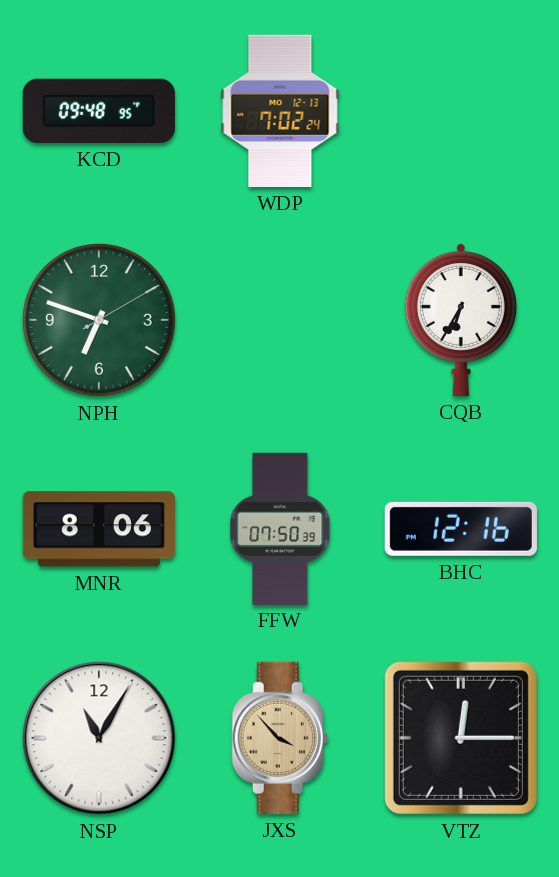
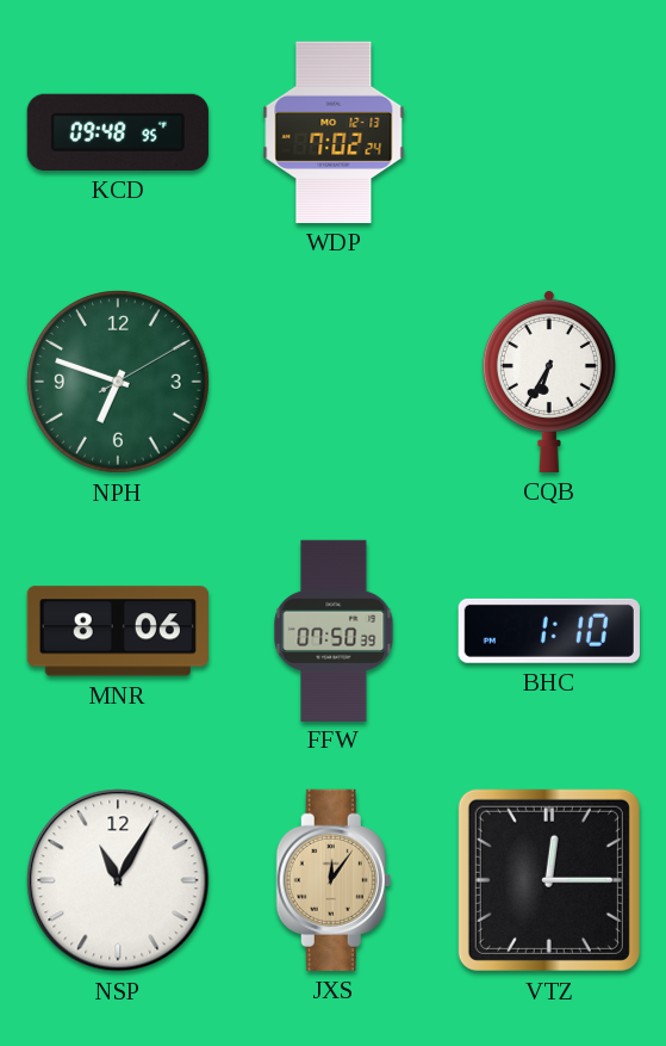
BHC: 12:16 -> 1:10
JXS: 3:53 -> 12:06
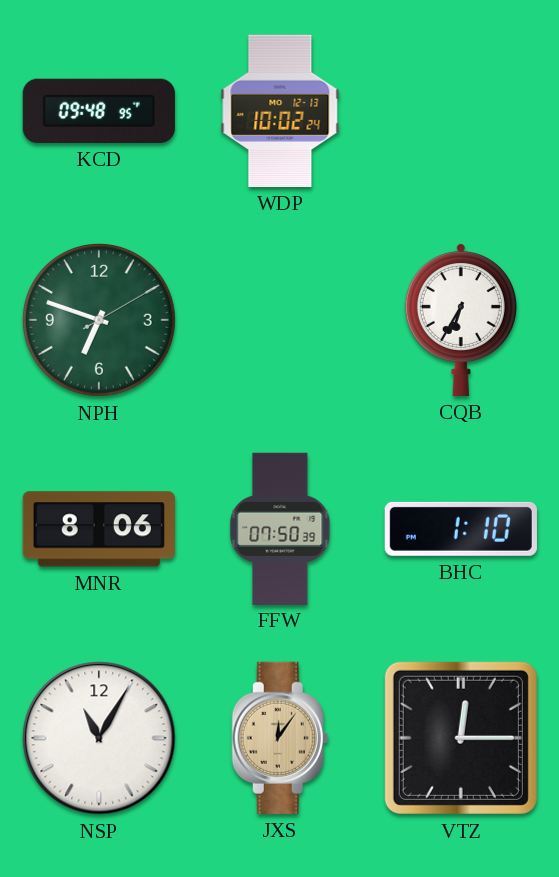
WDP: 7:02 -> 10:02
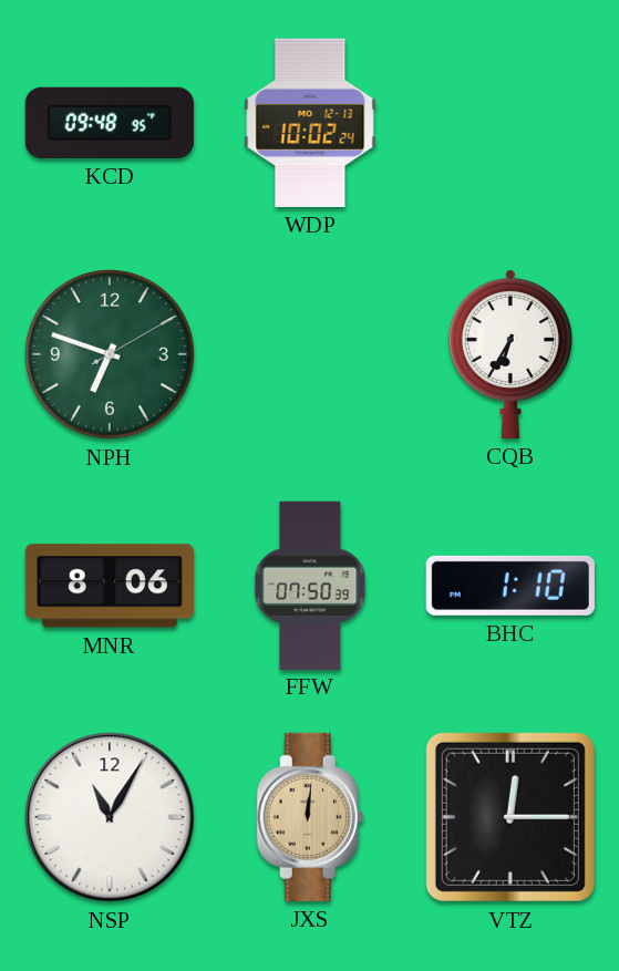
JXS: 12:06 -> 12:01
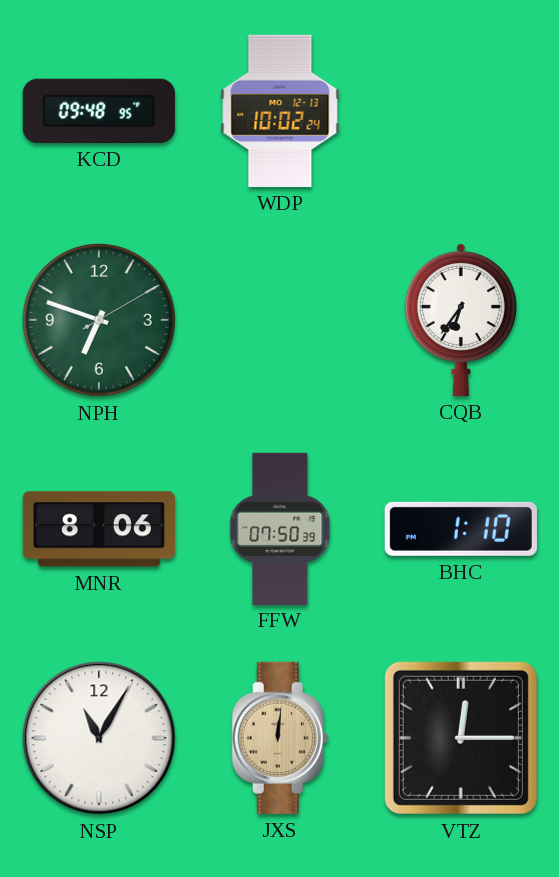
CQB: 6:35 -> 6:36
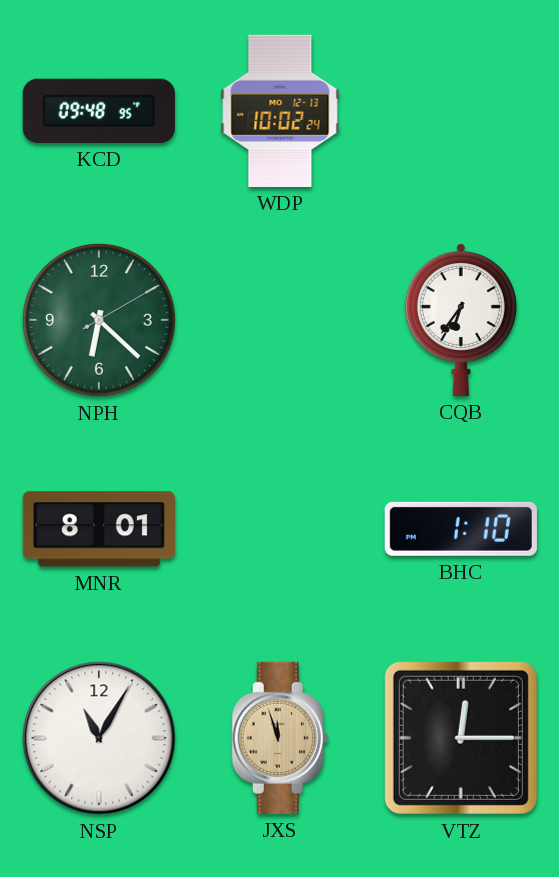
NPH: 6:48 -> 6:22
MNR: 8:06 -> 8:01
FFW: 07:50 -> none
JXS: 12:01 -> 11:57
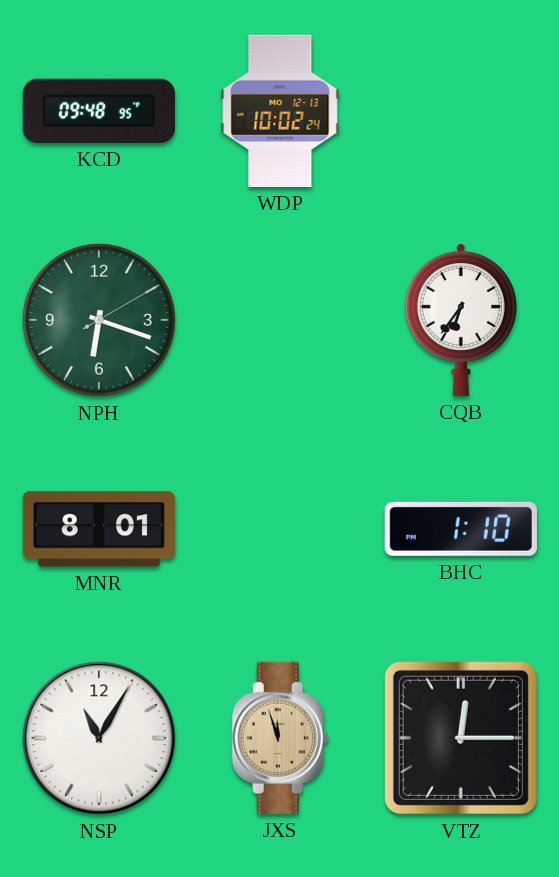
NPH: 6:22 -> 6:18
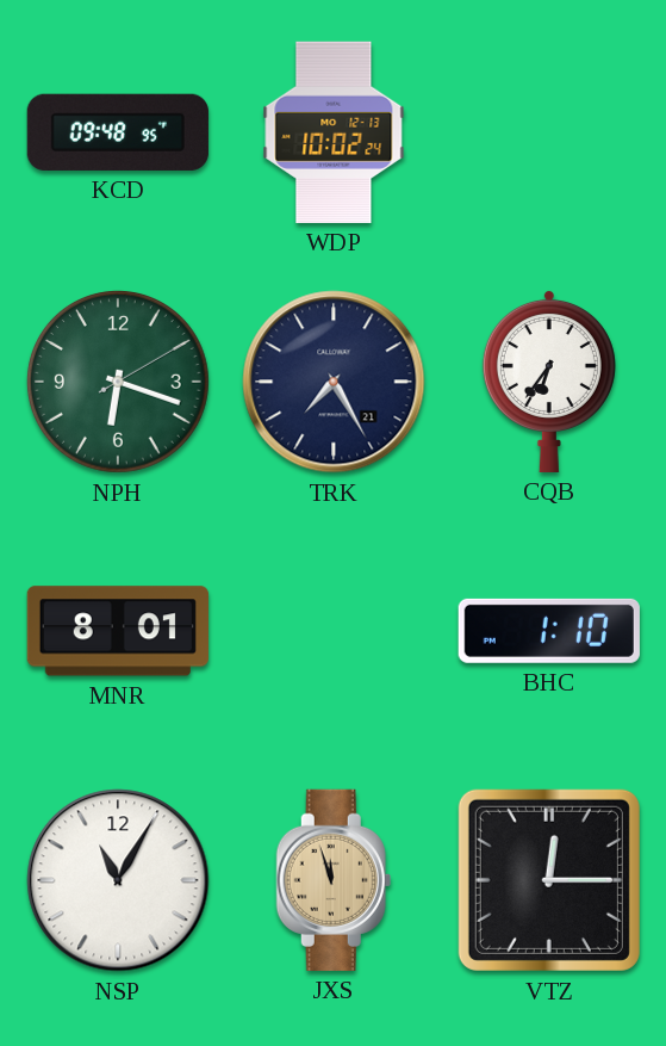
TRK: none -> 7:25
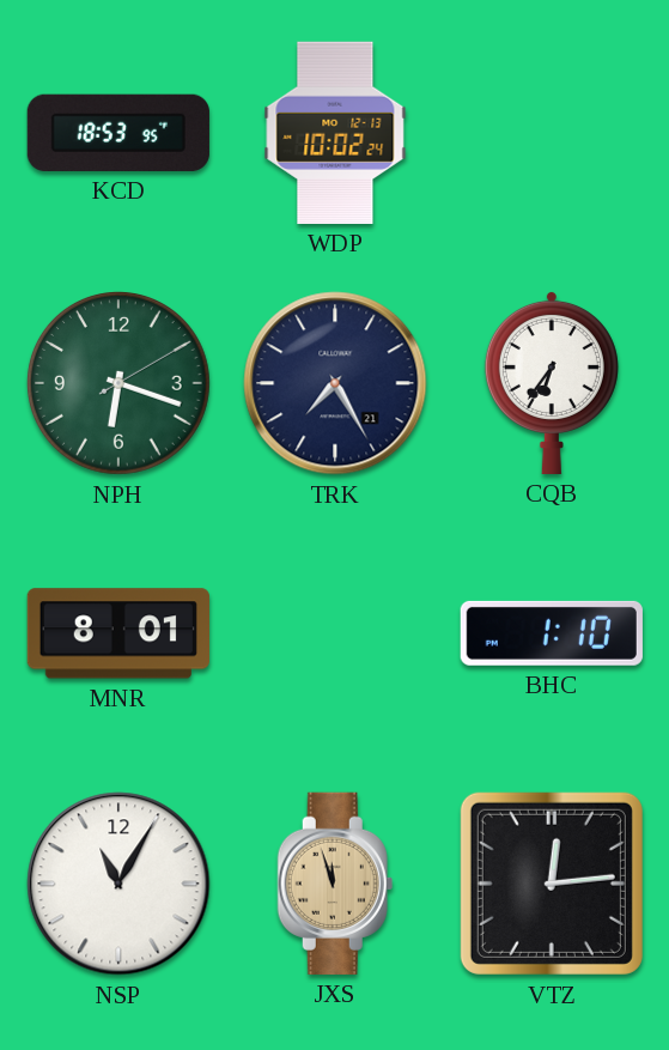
KCD: 09:48 -> 18:53
VTZ: 12:15 -> 12:14
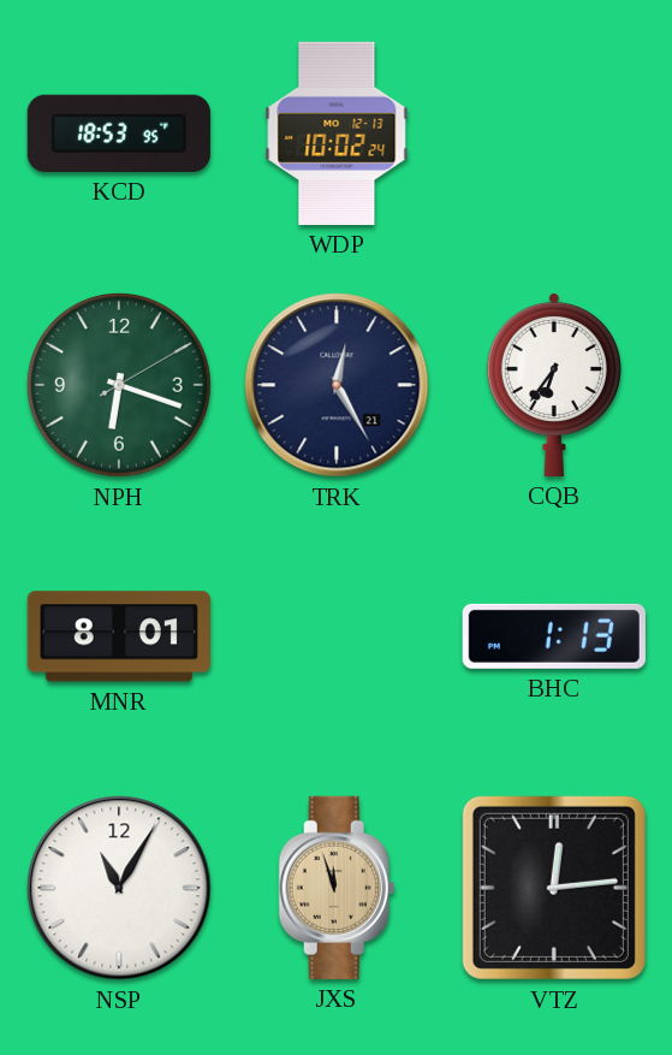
TRK: 7:25 -> 12:25
BHC: 1:10 -> 1:13
